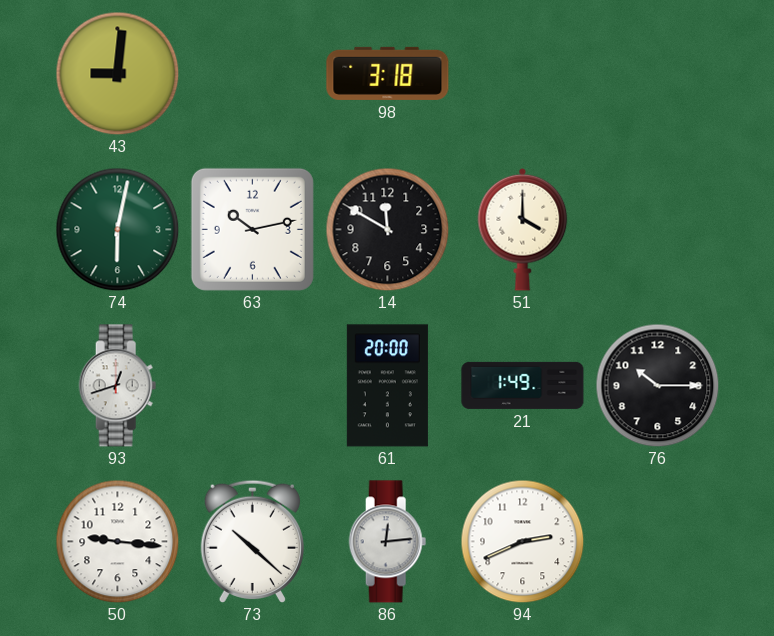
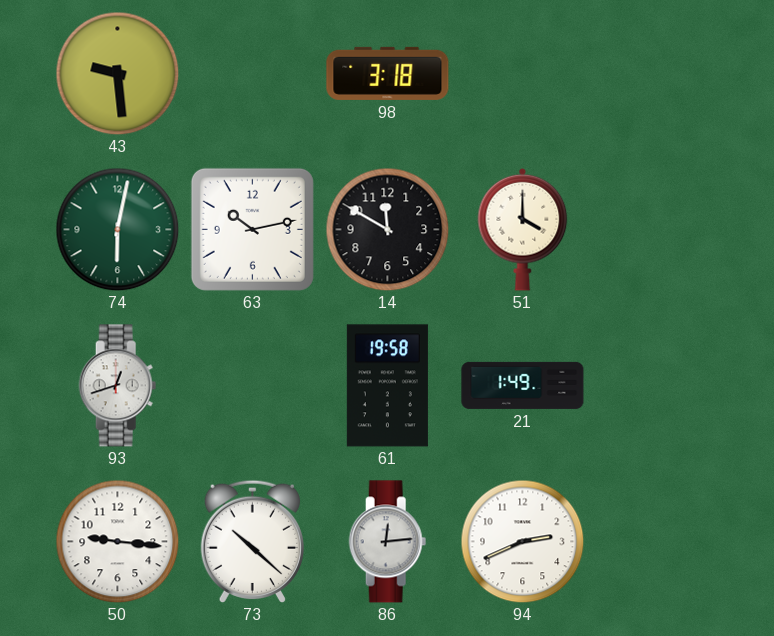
43: 9:01 -> 9:29
61: 20:00 -> 19:58
76: 10:15 -> none
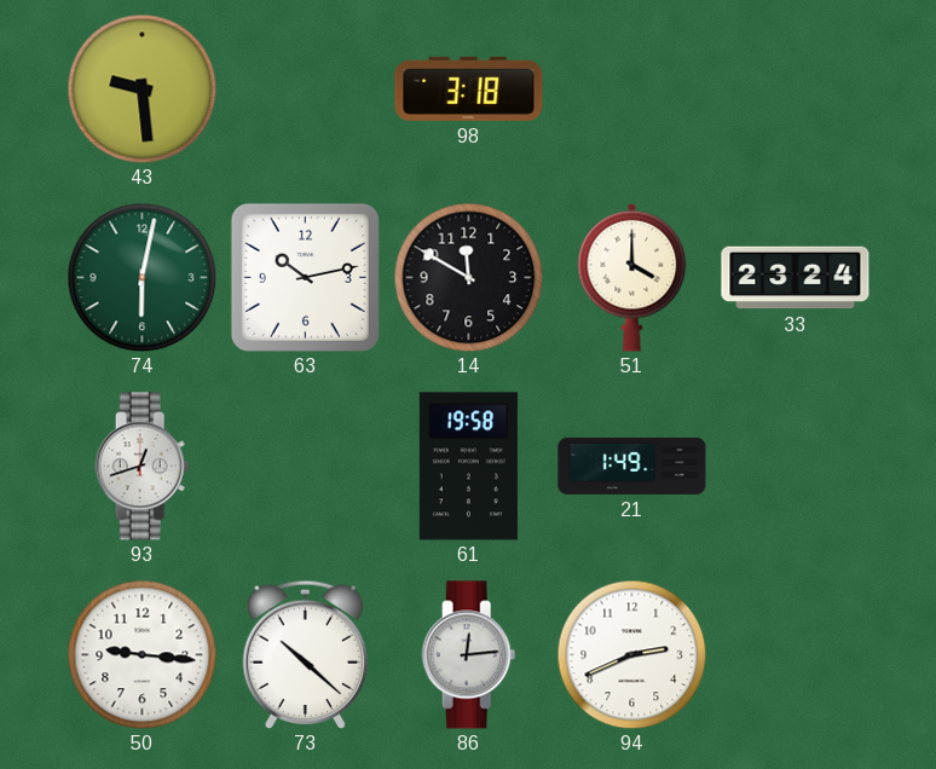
33: none -> 23:24
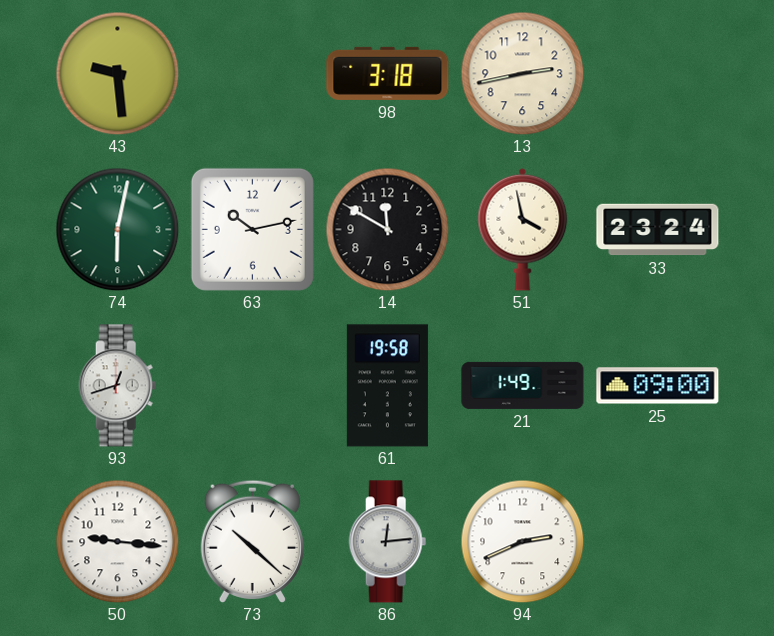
13: none -> 2:43
51: 4:00 -> 3:58
25: none -> 09:00
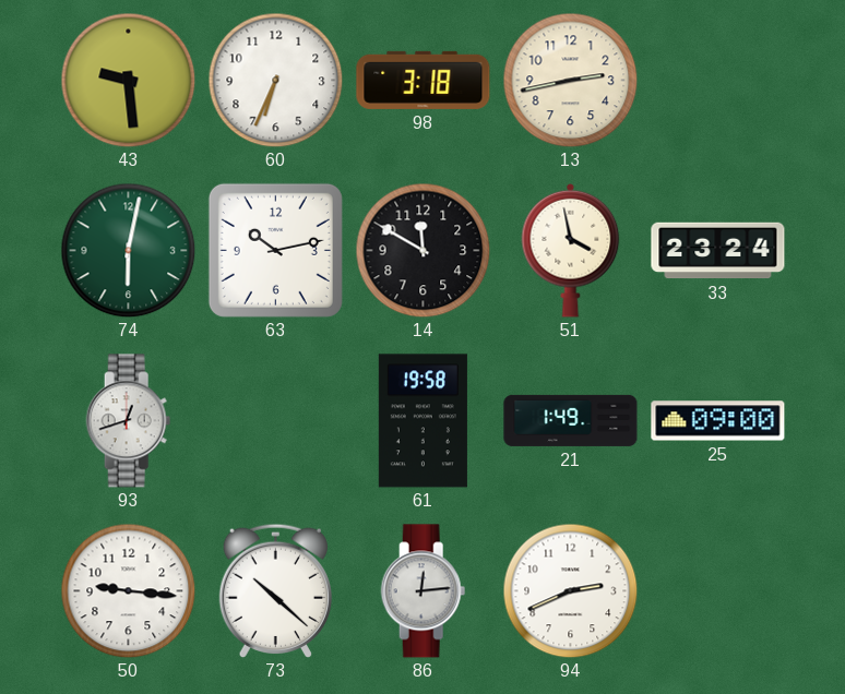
60: none -> 6:34
